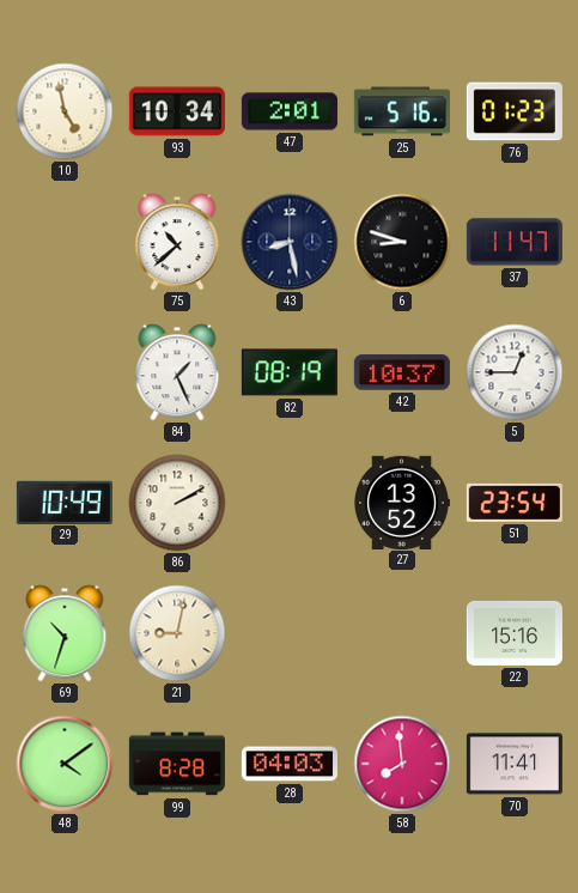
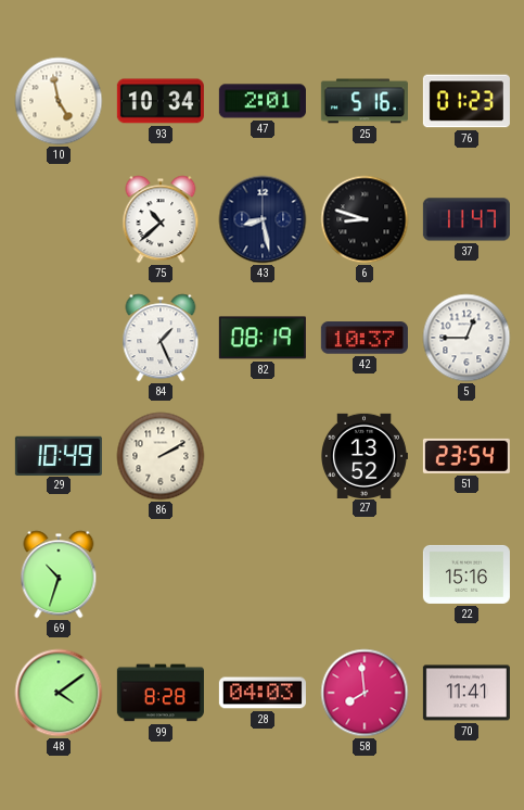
21: 9:02 -> none
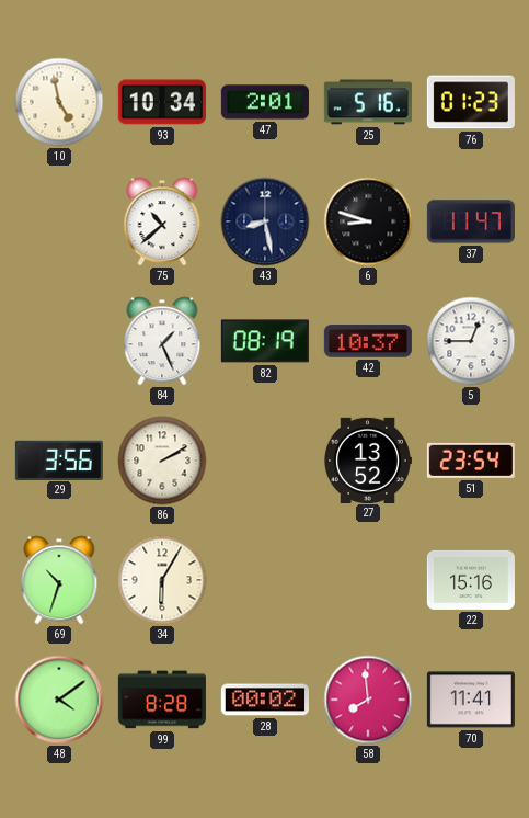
29: 10:49 -> 3:56
34: none -> 6:05
28: 04:03 -> 00:02
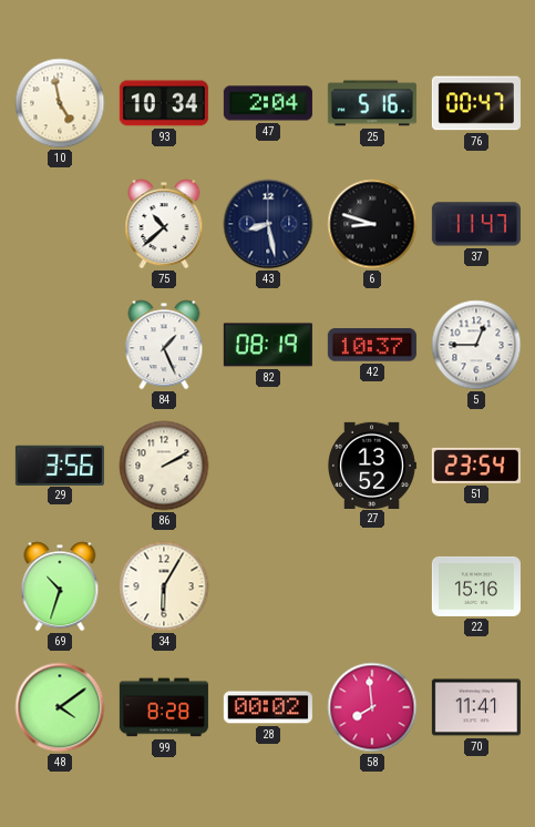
47: 2:01 -> 2:04
76: 01:23 -> 00:47
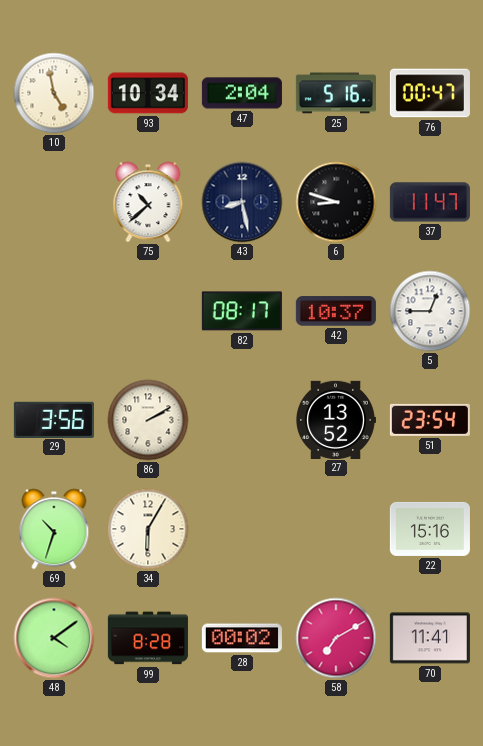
84: 1:26 -> none
82: 08:19 -> 08:17
58: 7:59 -> 7:10
